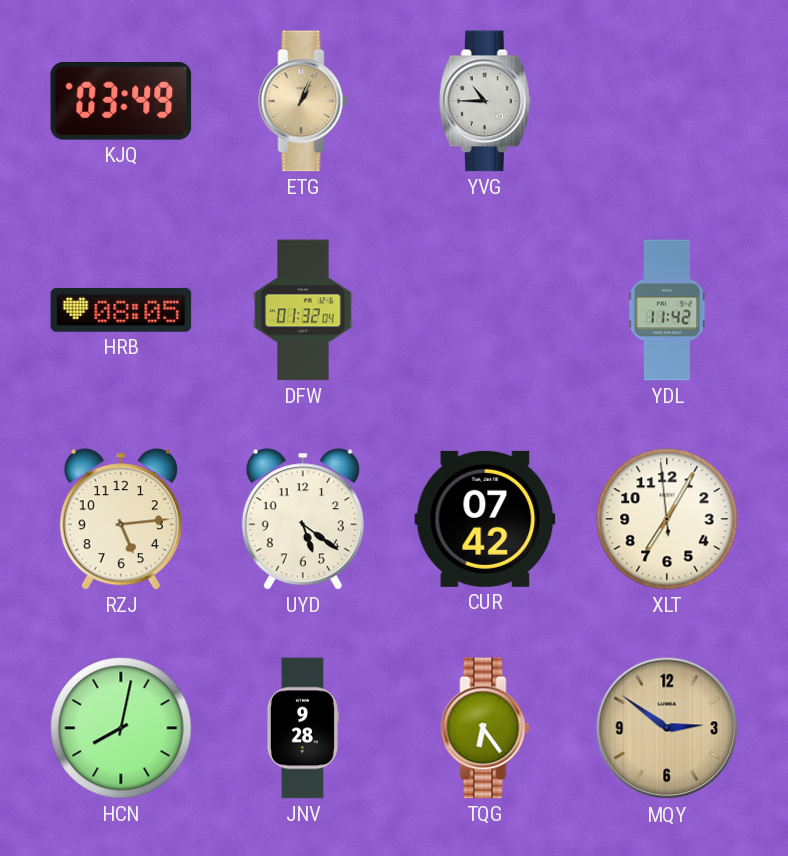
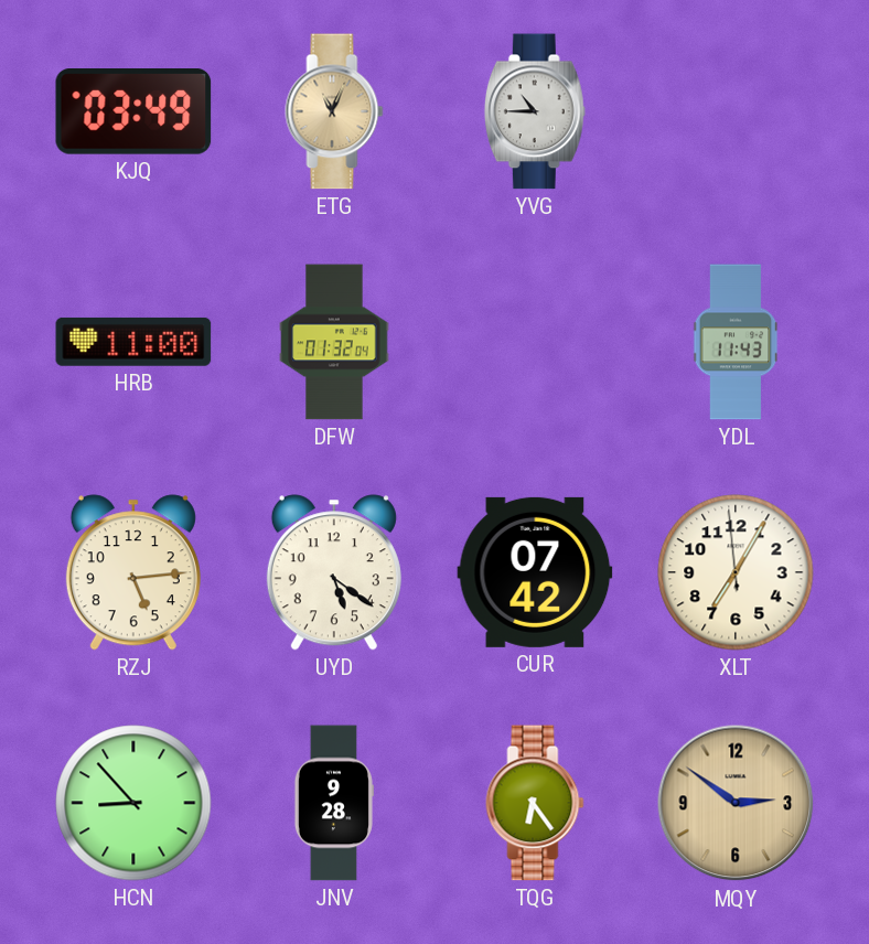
ETG: 1:04 -> 11:04
HRB: 08:05 -> 11:00
YDL: 11:42 -> 11:43
HCN: 8:02 -> 8:53
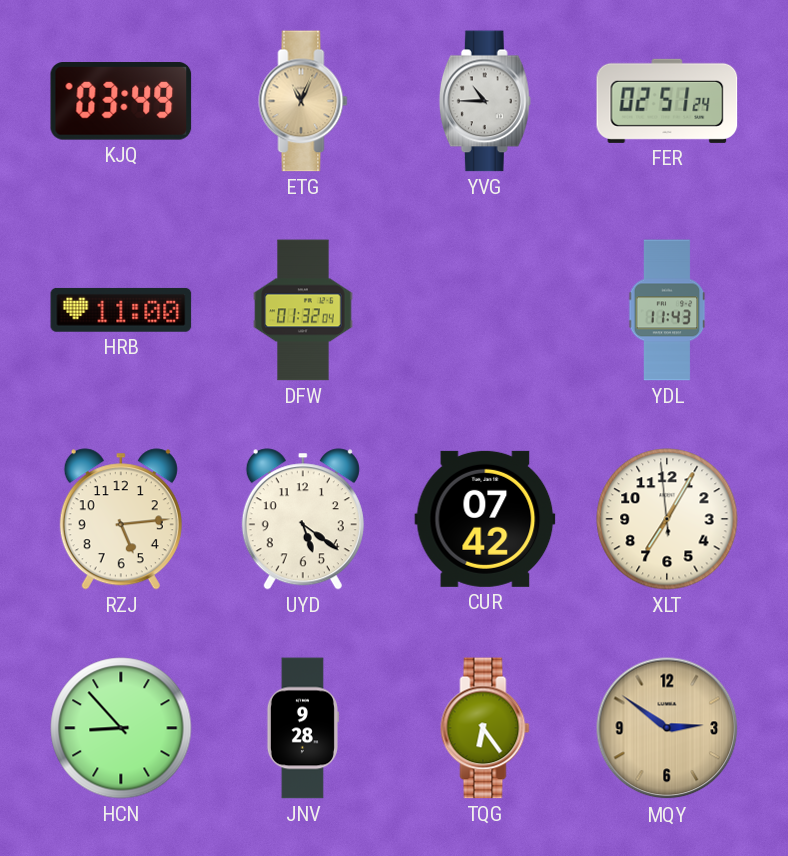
FER: none -> 02:51
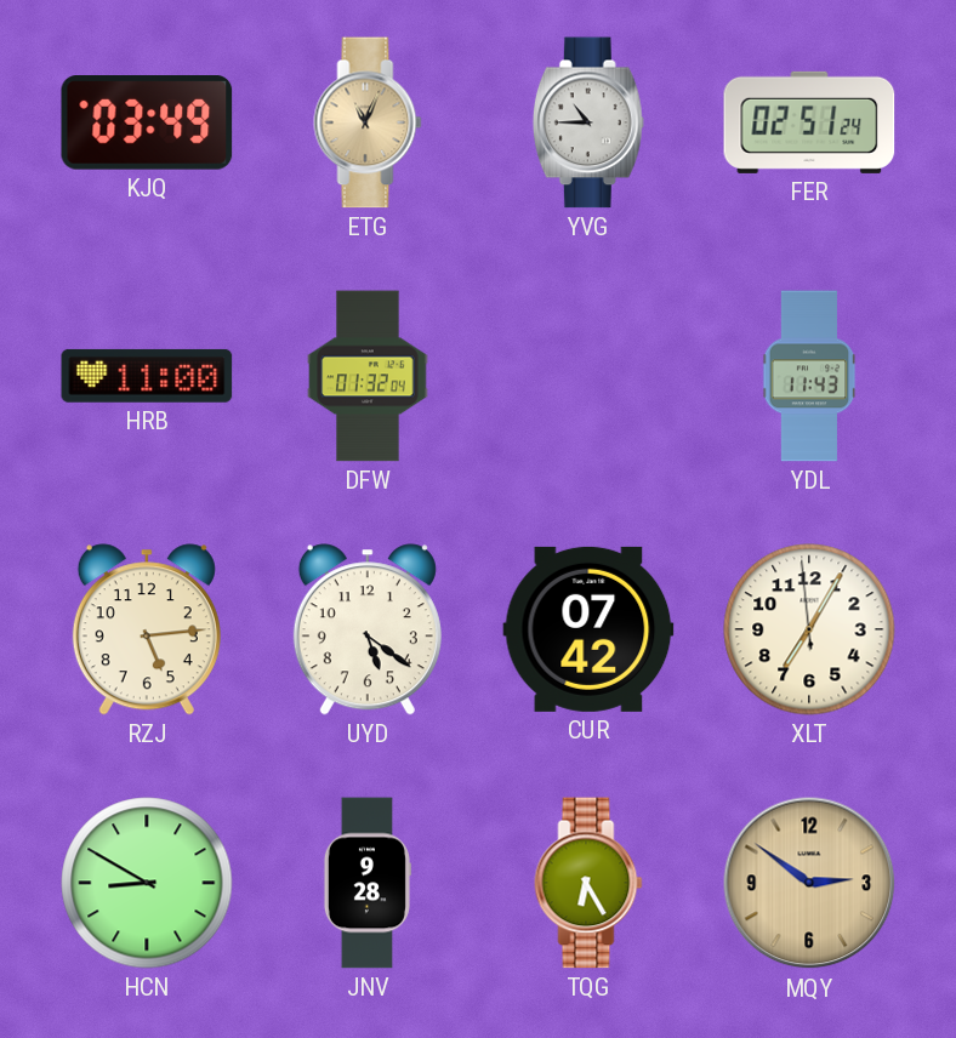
HCN: 8:53 -> 8:50
TQG: 6:24 -> 6:25
